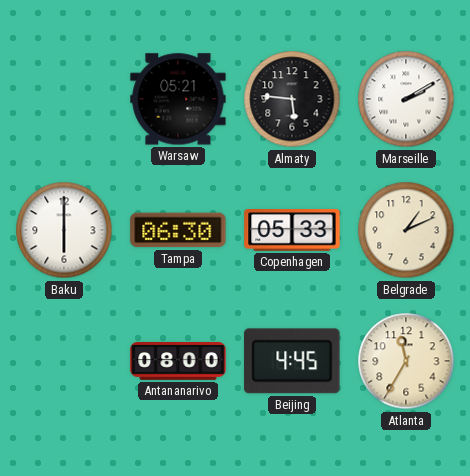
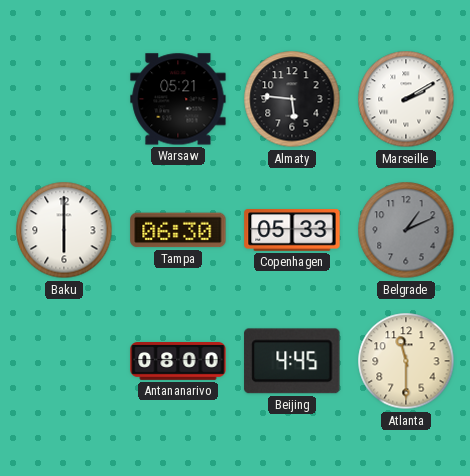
Belgrade dial: cream -> grey
Atlanta: 11:35 -> 11:30
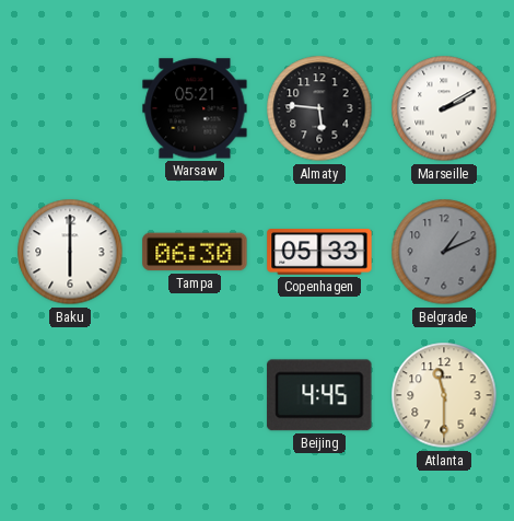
Antananarivo: 08:00 -> none
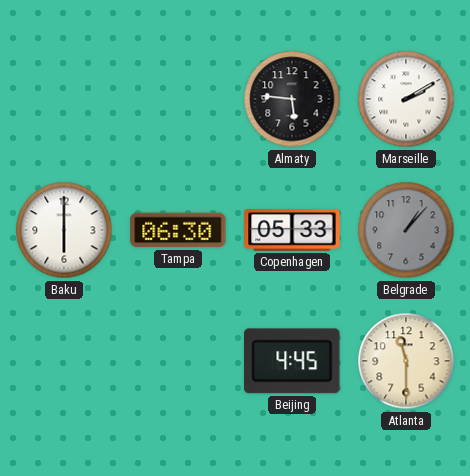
Warsaw: 05:21 -> none
Belgrade: 1:11 -> 1:07
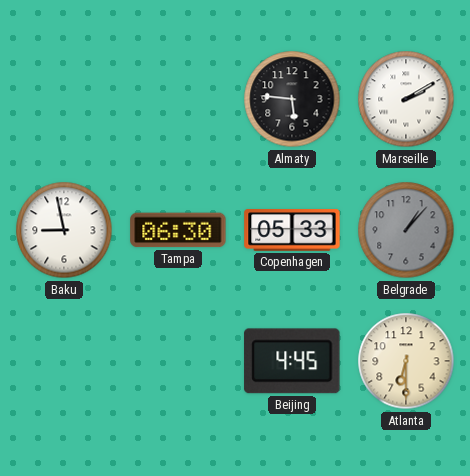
Baku: 6:00 -> 8:58
Atlanta: 11:30 -> 6:30
